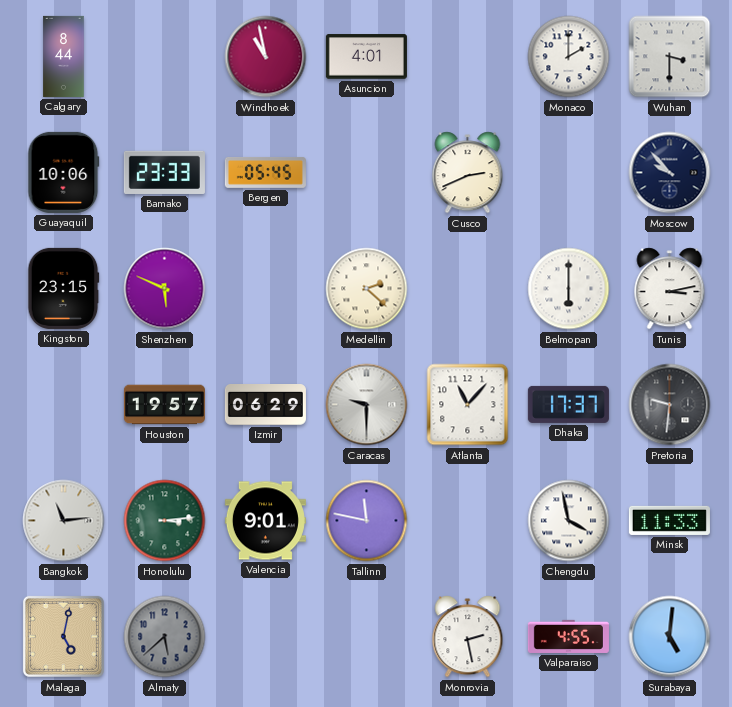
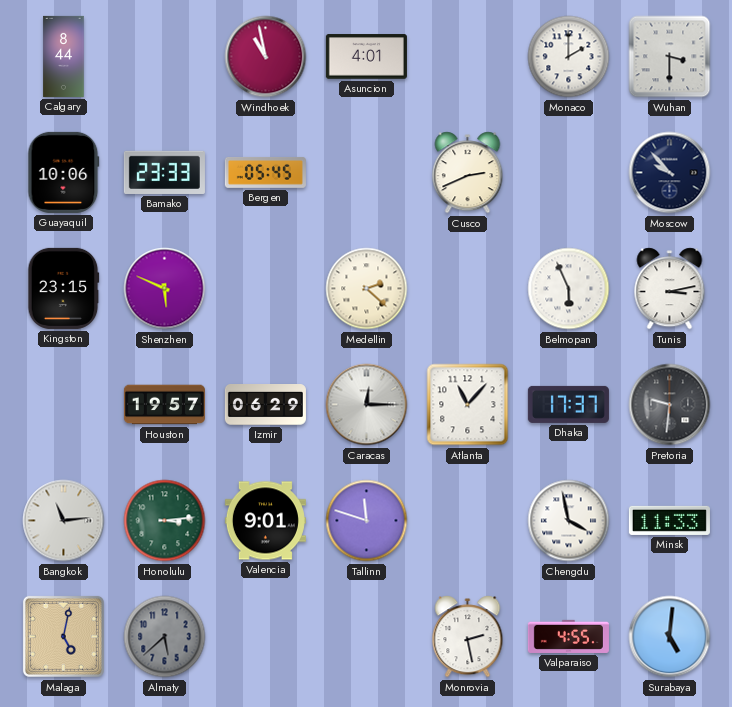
Belmopan: 6:00 -> 5:56
Caracas: 9:30 -> 12:15
Tallinn: 11:47 -> 11:48
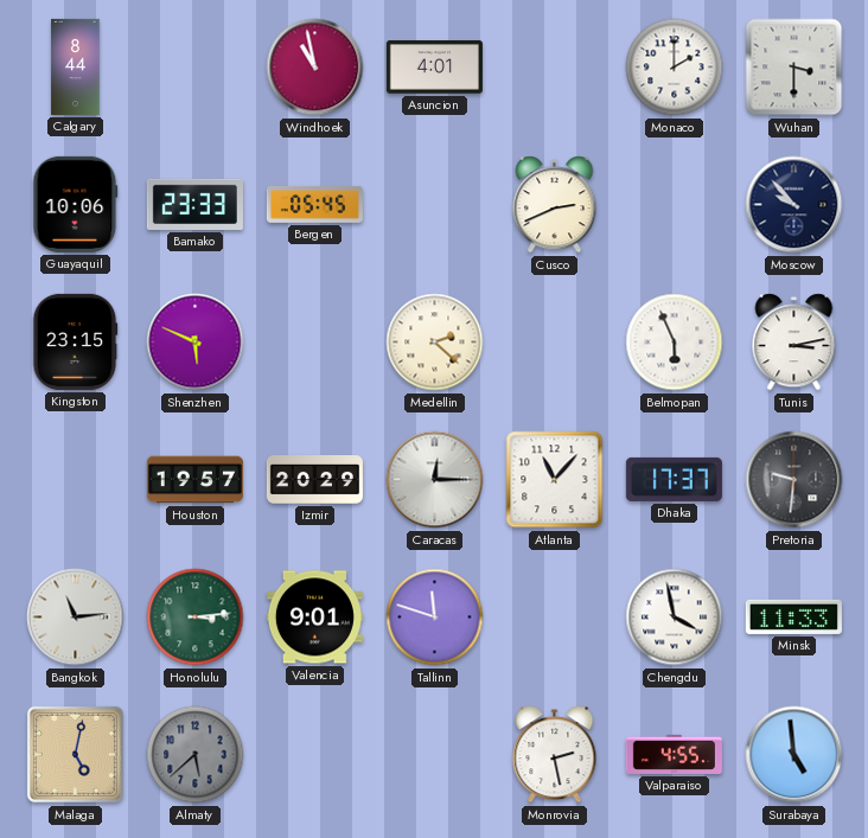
Izmir: 06:29 -> 20:29
Surabaya: 5:01 -> 4:59
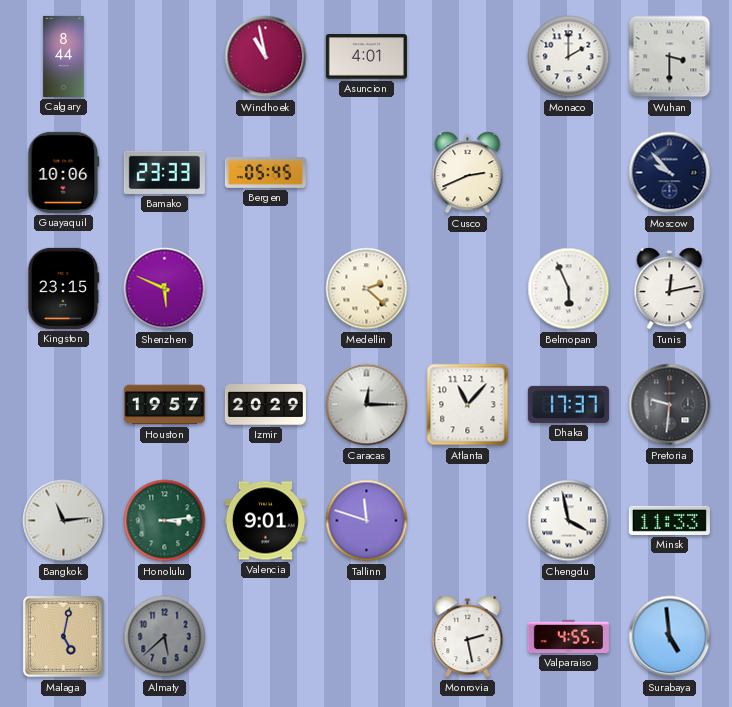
Tunis: 3:13 -> 12:13
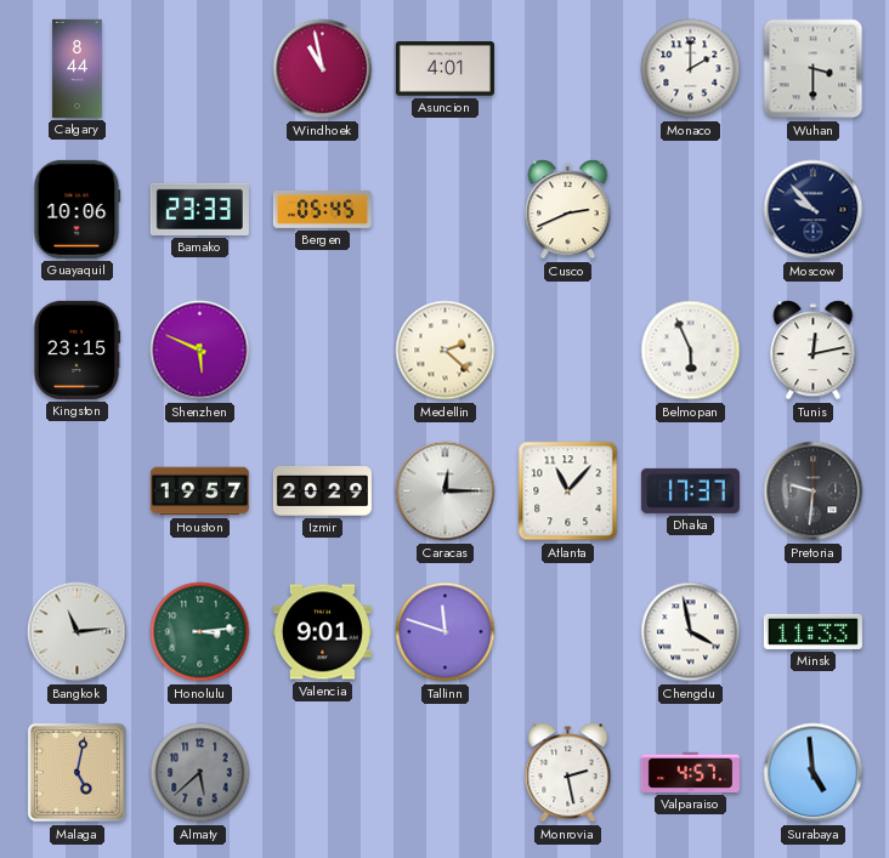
Valparaiso: 4:55 -> 4:57
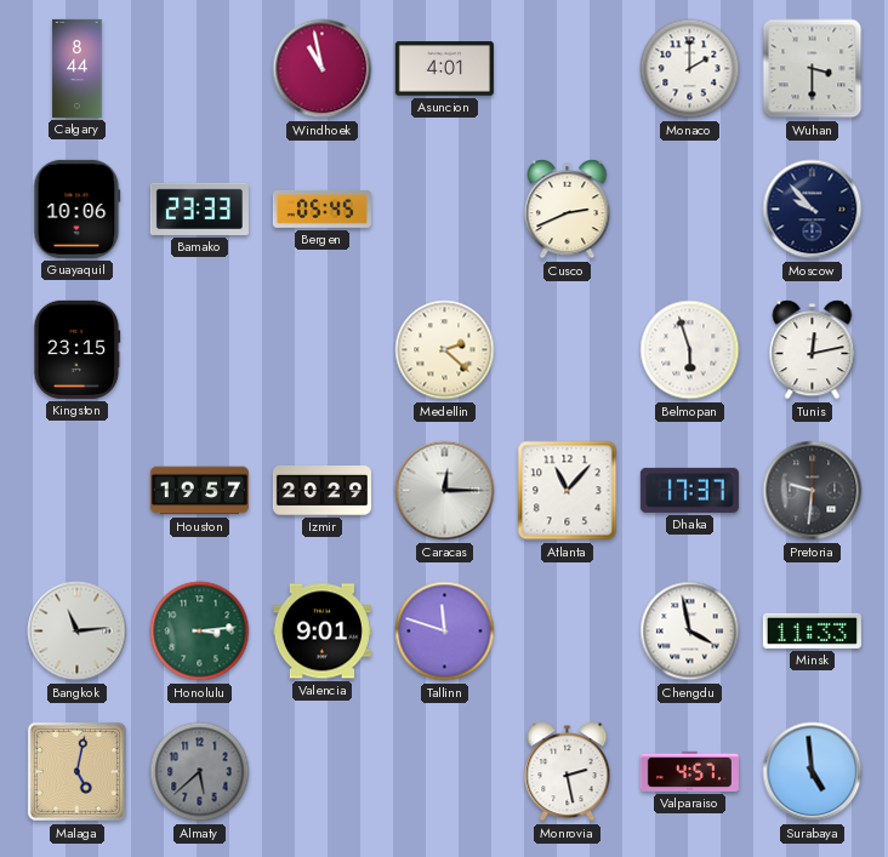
Shenzhen: 5:49 -> none
Belmopan: 5:56 -> 5:57
